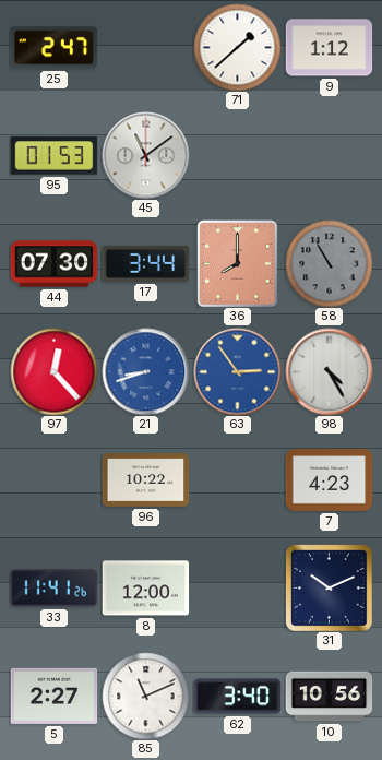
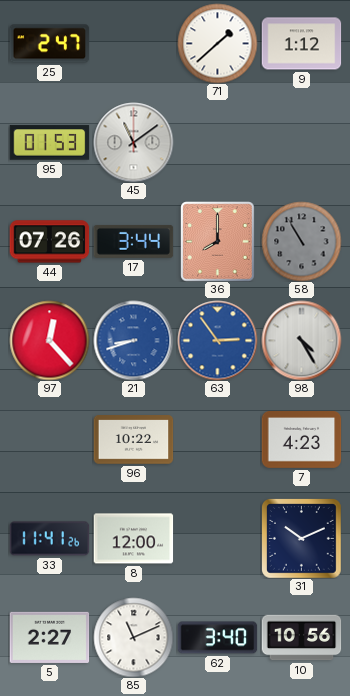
44: 07:30 -> 07:26
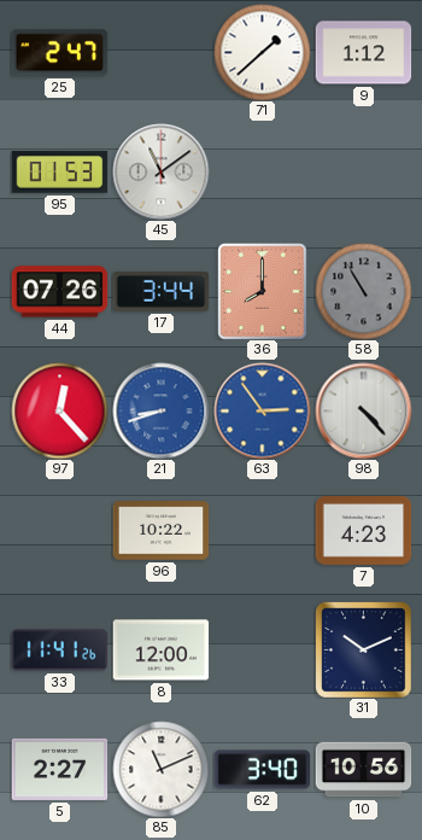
98: 4:25 -> 4:23
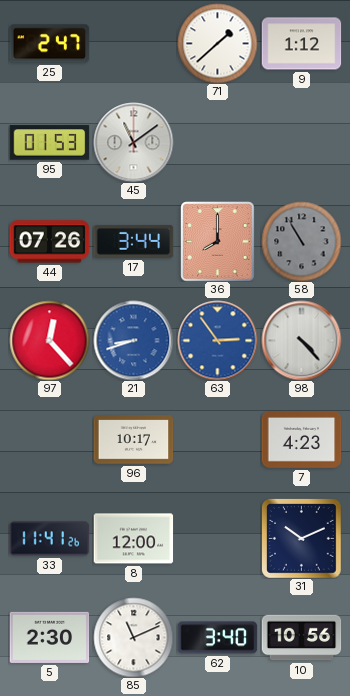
96: 10:22 -> 10:17
5: 2:27 -> 2:30
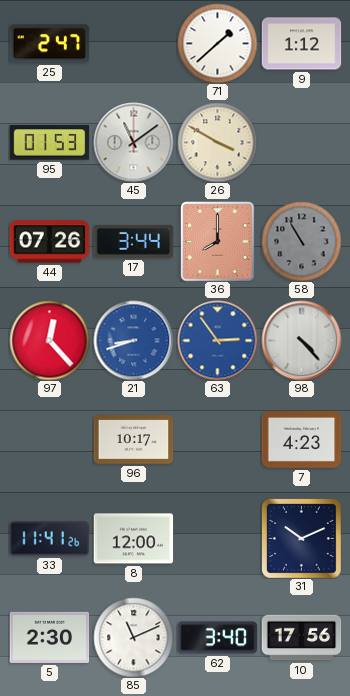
26: none -> 3:50
10: 10:56 -> 17:56
